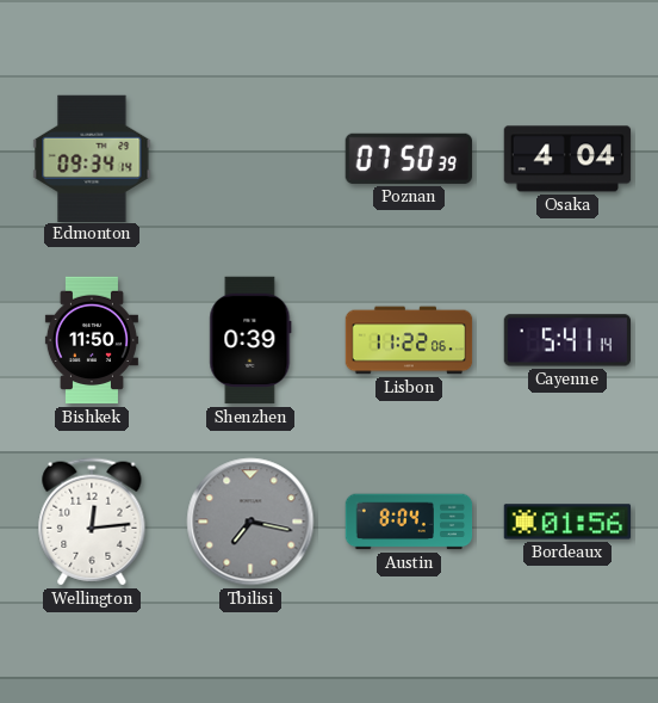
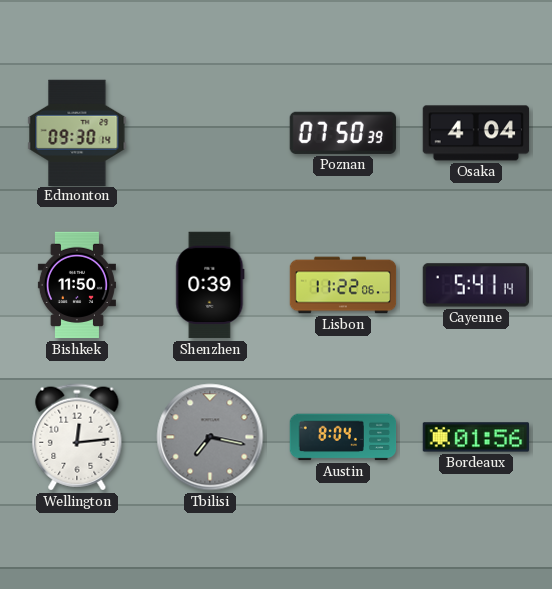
Edmonton: 09:34 -> 09:30
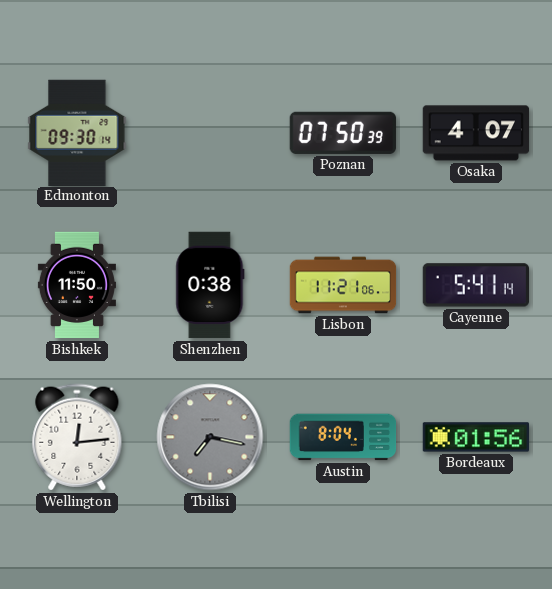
Osaka: 4:04 -> 4:07
Shenzhen: 0:39 -> 0:38
Lisbon: 11:22 -> 11:21
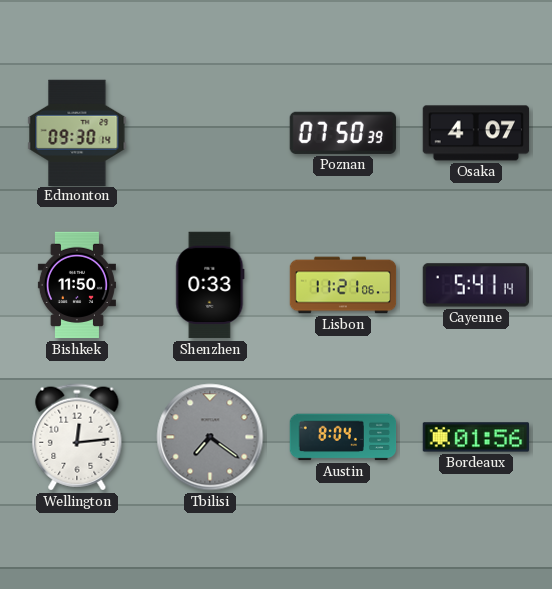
Shenzhen: 0:38 -> 0:33
Tbilisi: 7:17 -> 7:21
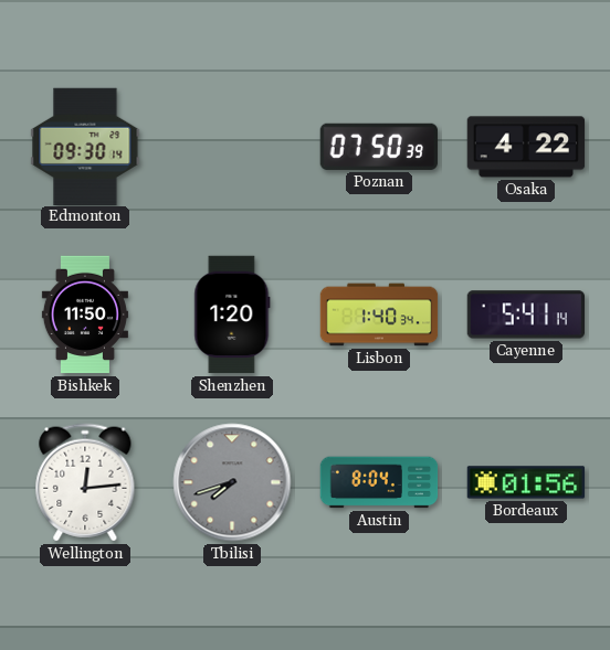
Osaka: 4:07 -> 4:22
Shenzhen: 0:33 -> 1:20
Lisbon: 11:21 -> 1:40
Tbilisi: 7:21 -> 7:42
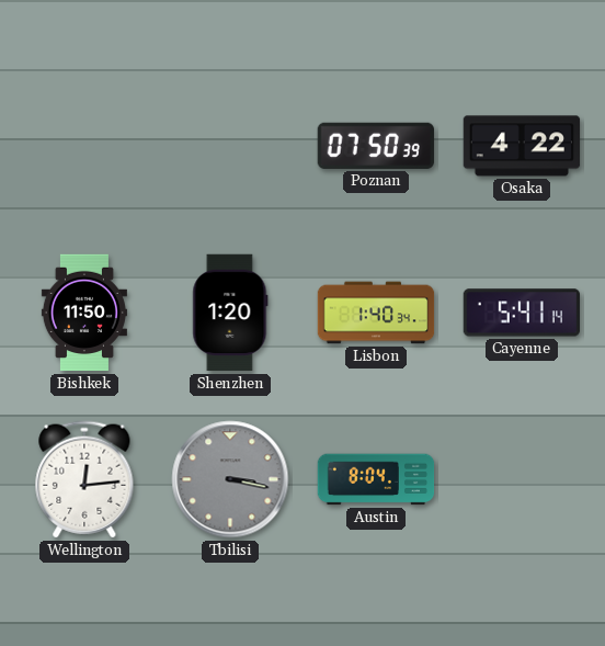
Edmonton: 09:30 -> none
Tbilisi: 7:42 -> 3:17
Bordeaux: 01:56 -> none
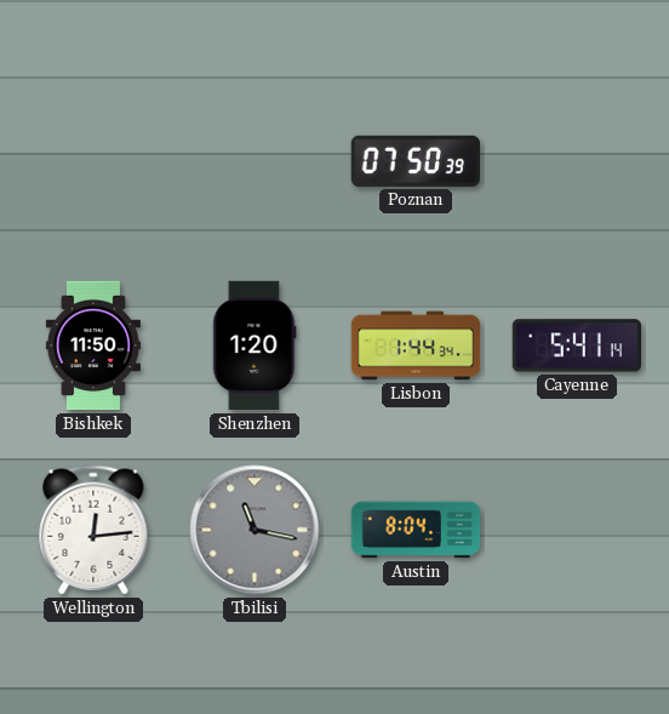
Osaka: 4:22 -> none
Lisbon: 1:40 -> 1:44
Tbilisi: 3:17 -> 11:17
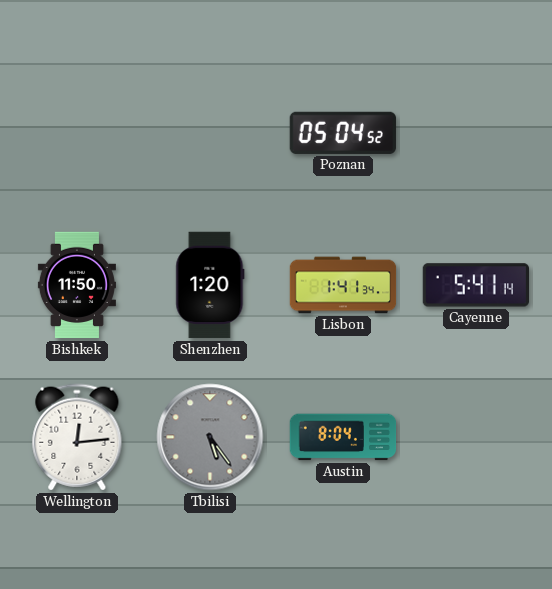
Poznan: 07:50 -> 05:04
Lisbon: 1:44 -> 1:41
Tbilisi: 11:17 -> 5:24
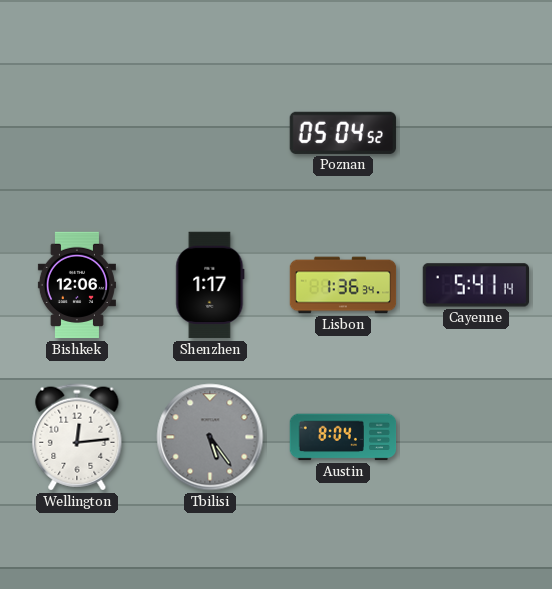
Bishkek: 11:50 -> 12:06
Shenzhen: 1:20 -> 1:17
Lisbon: 1:41 -> 1:36
